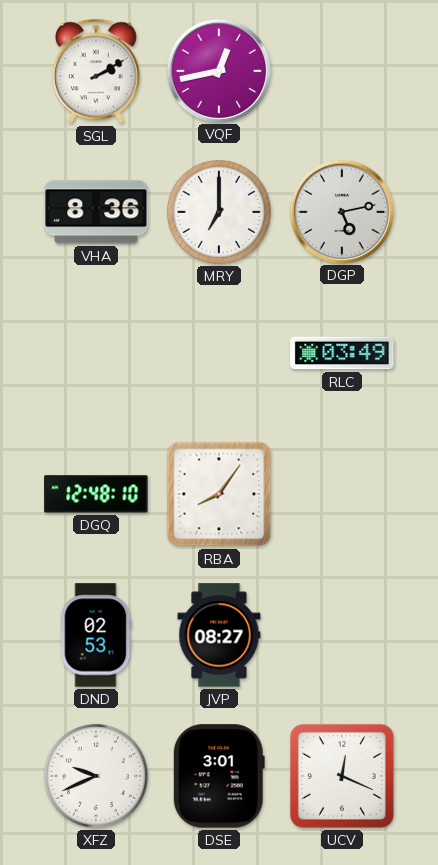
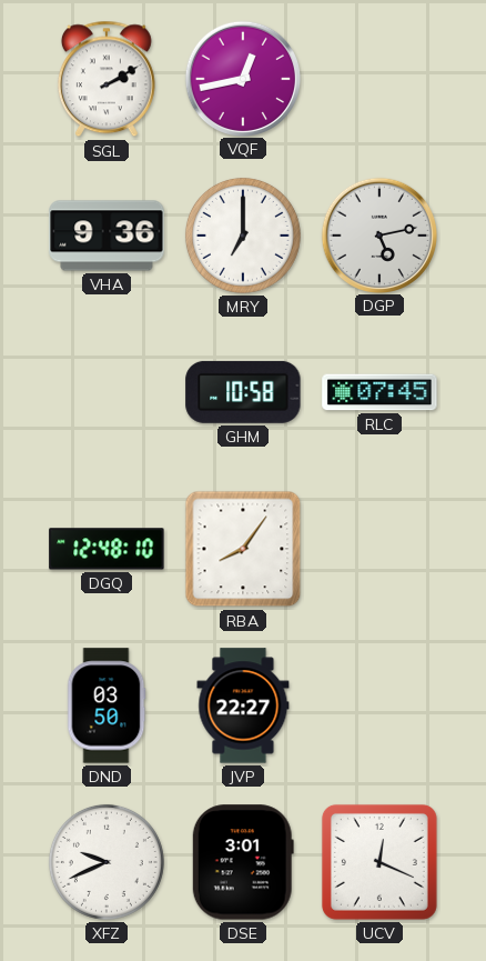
VHA: 8:36 -> 9:36
GHM: none -> 10:58
RLC: 03:49 -> 07:45
DND: 02:53 -> 03:50
JVP: 08:27 -> 22:27
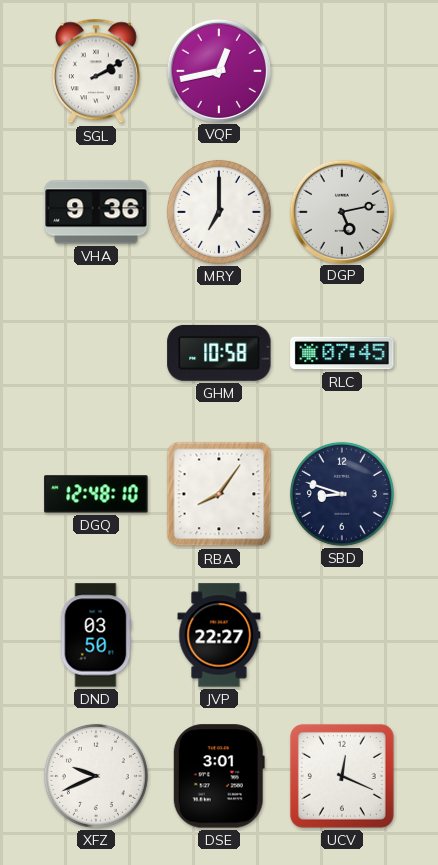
SBD: none -> 8:48
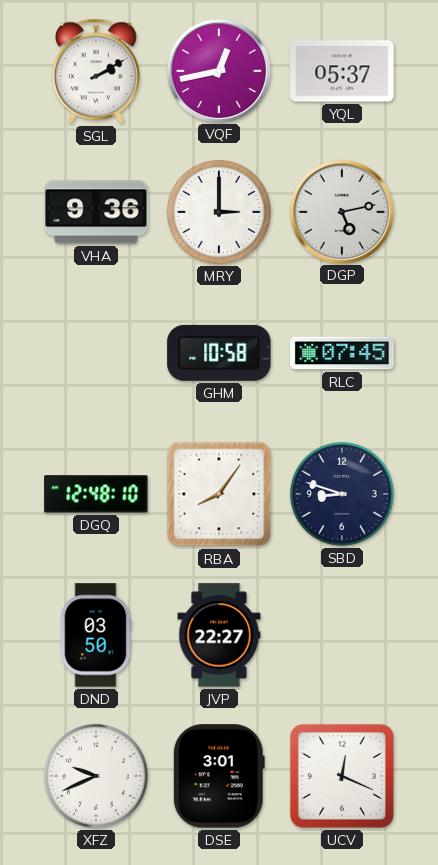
YQL: none -> 05:37
MRY: 7:00 -> 3:00
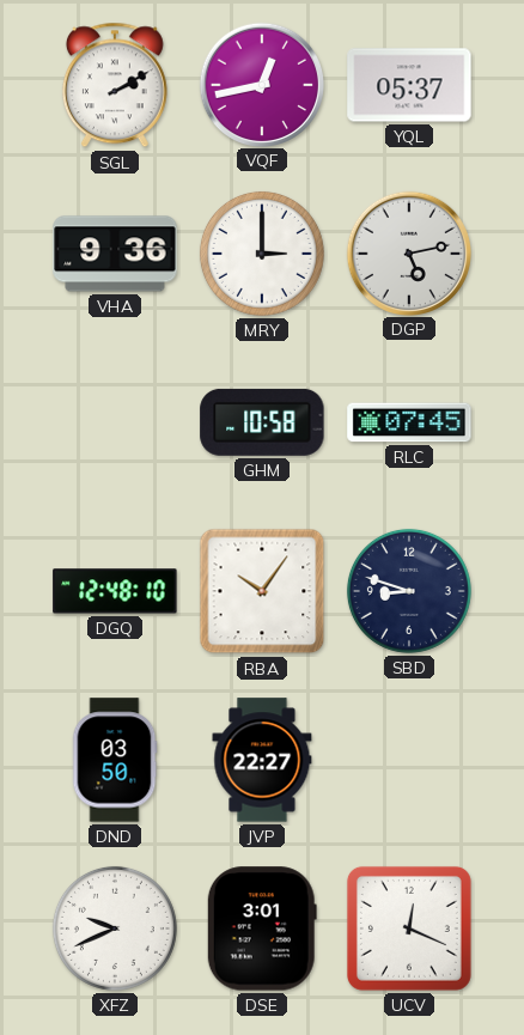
RBA: 8:06 -> 10:06
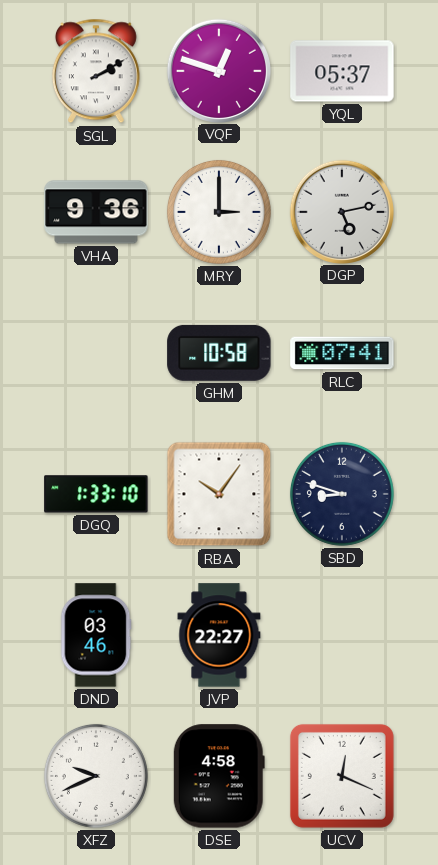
VQF: 12:43 -> 12:48
RLC: 07:45 -> 07:41
DGQ: 12:48 -> 1:33
DND: 03:50 -> 03:46
DSE: 3:01 -> 4:58
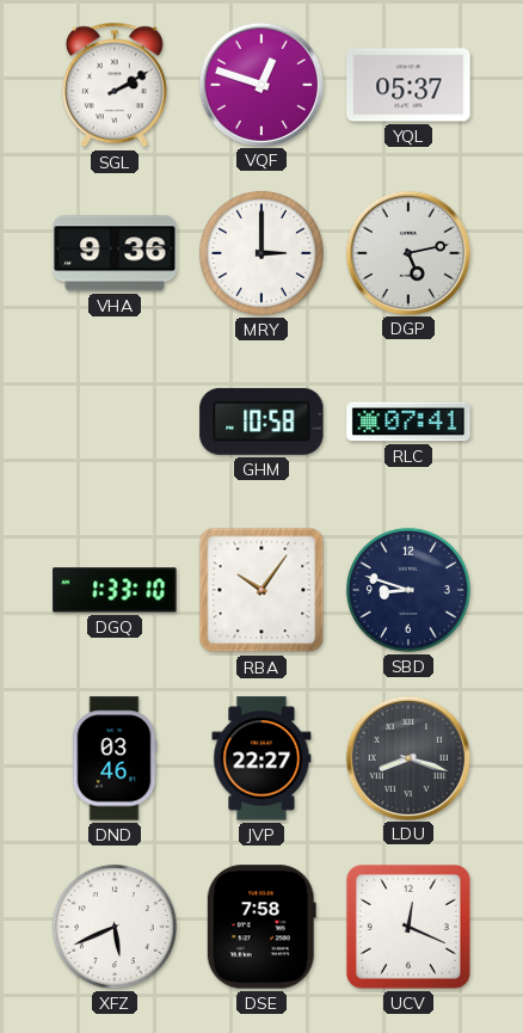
LDU: none -> 8:18
XFZ: 9:41 -> 5:41
DSE: 4:58 -> 7:58
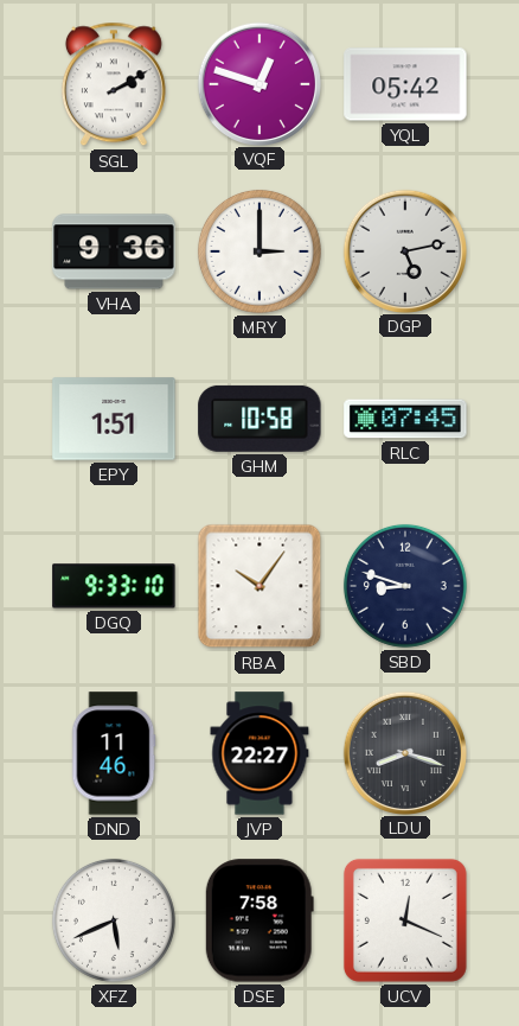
YQL: 05:37 -> 05:42
EPY: none -> 1:51
RLC: 07:41 -> 07:45
DGQ: 1:33 -> 9:33
DND: 03:46 -> 11:46
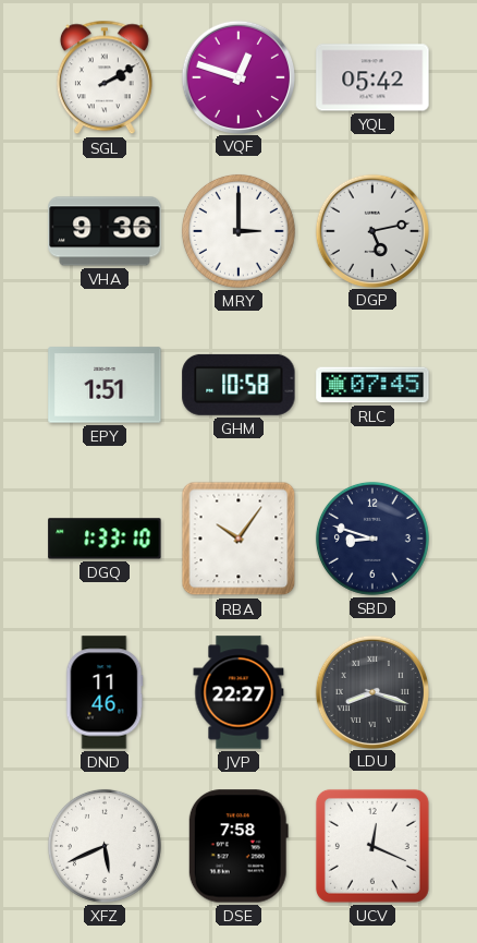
DGQ: 9:33 -> 1:33
